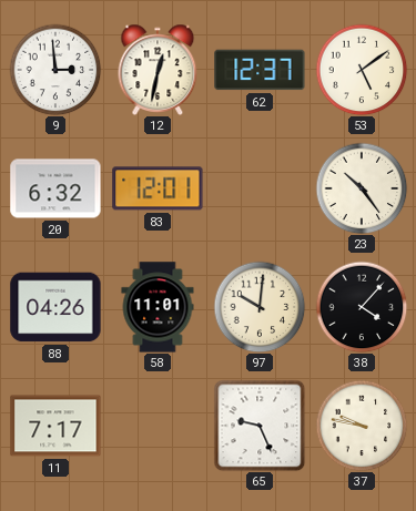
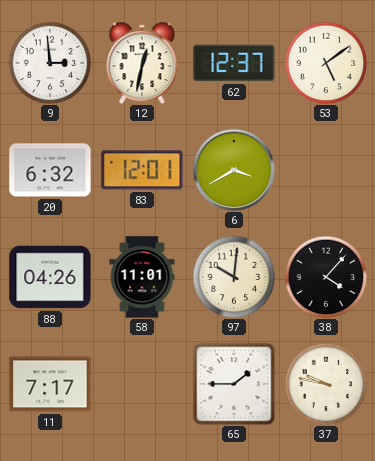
6: none -> 3:40
23: 10:24 -> none
65: 9:26 -> 1:45
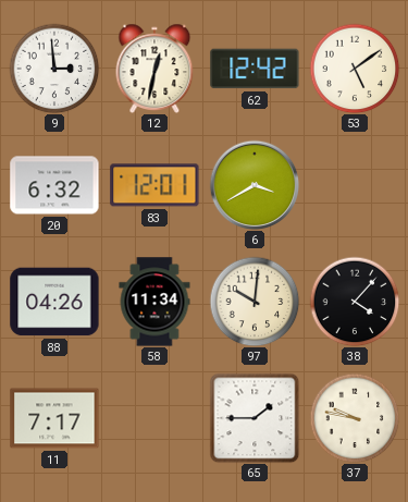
62: 12:37 -> 12:42
58: 11:01 -> 11:34
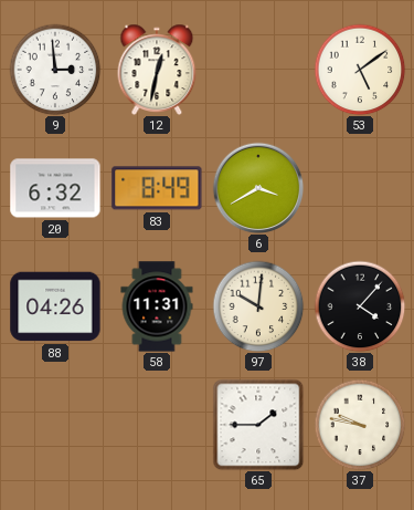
62: 12:42 -> none
83: 12:01 -> 8:49
58: 11:34 -> 11:31
11: 7:17 -> none
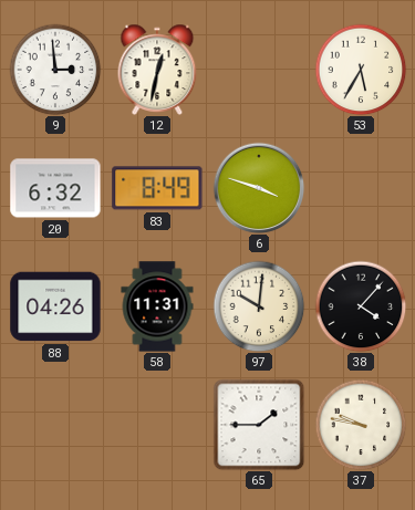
53: 5:09 -> 5:35
6: 3:40 -> 3:48
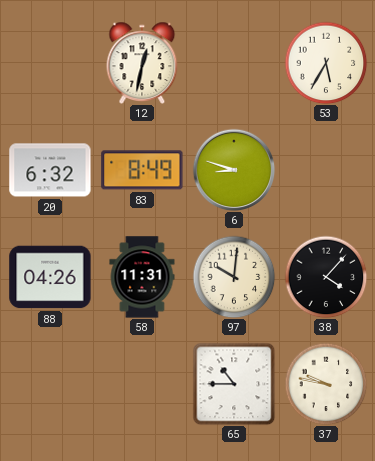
9: 2:59 -> none
6: 3:48 -> 8:48
65: 1:45 -> 10:45
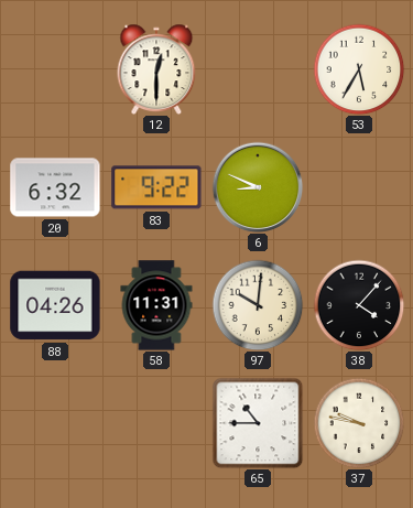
12: 12:32 -> 12:30
83: 8:49 -> 9:22
6: 8:48 -> 8:49
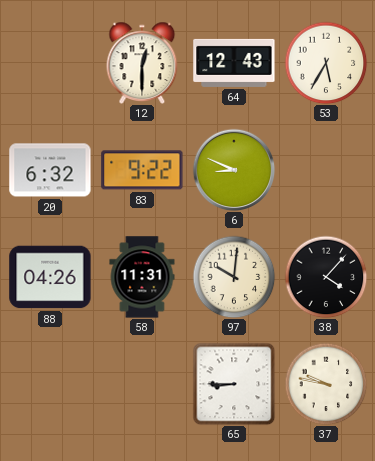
64: none -> 12:43
65: 10:45 -> 8:45
